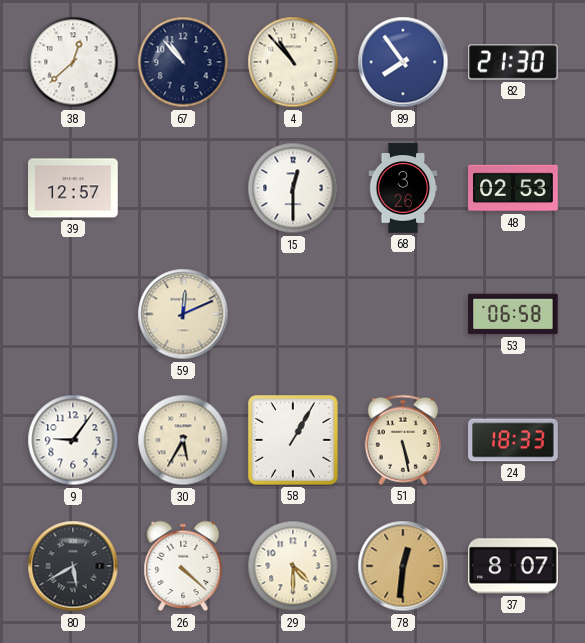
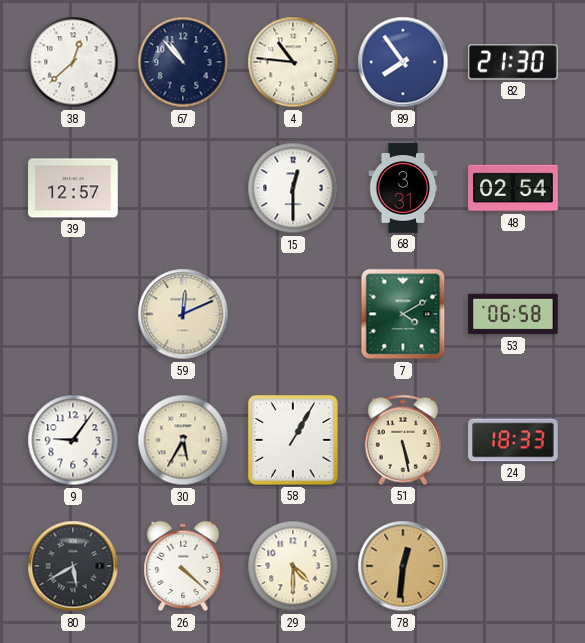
4: 10:53 -> 10:46
68: 3:26 -> 3:31
48: 02:53 -> 02:54
7: none -> 4:10
37: 8:07 -> none
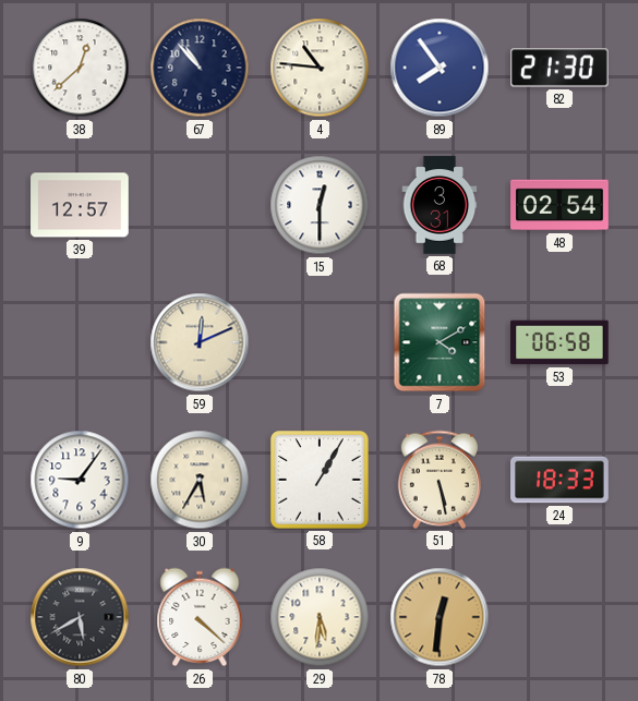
29: 4:30 -> 5:31
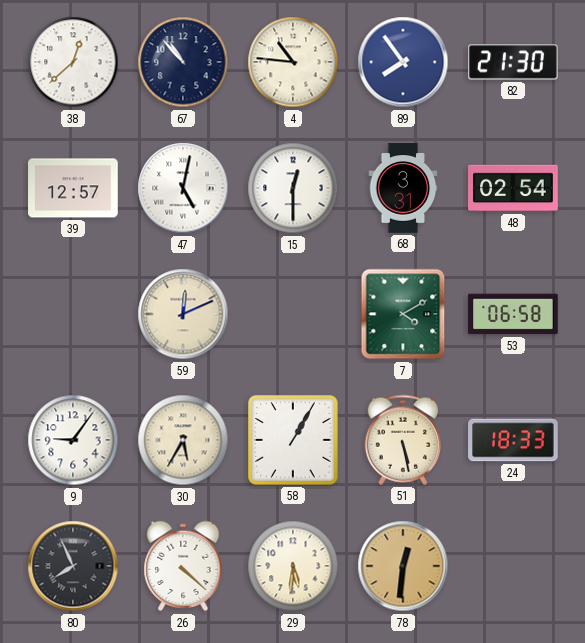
47: none -> 5:02
80: 5:40 -> 7:56
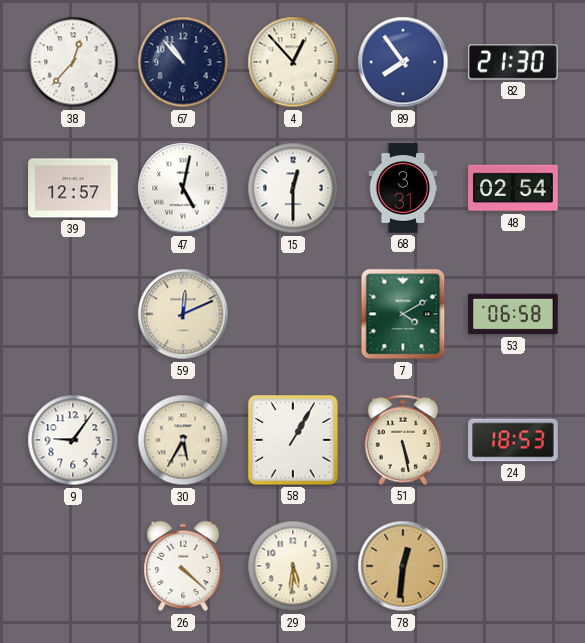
38: 12:38 -> 12:37
4: 10:46 -> 12:53
24: 18:33 -> 18:53
80: 7:56 -> none
